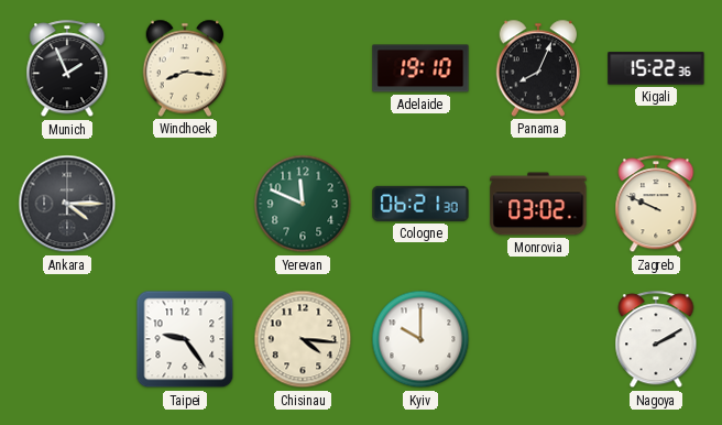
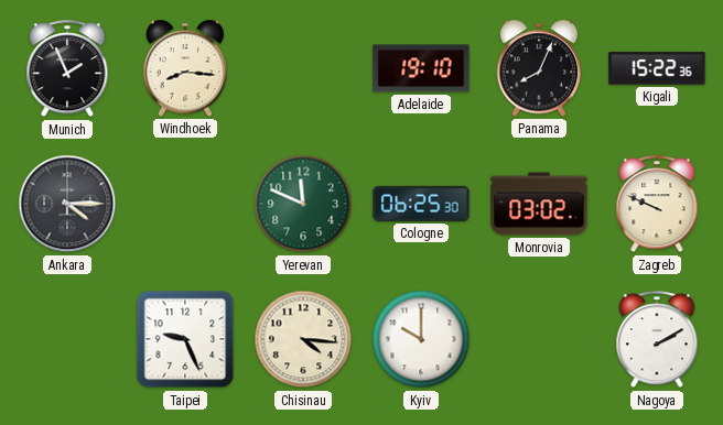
Cologne: 06:21 -> 06:25
Taipei: 9:24 -> 9:26
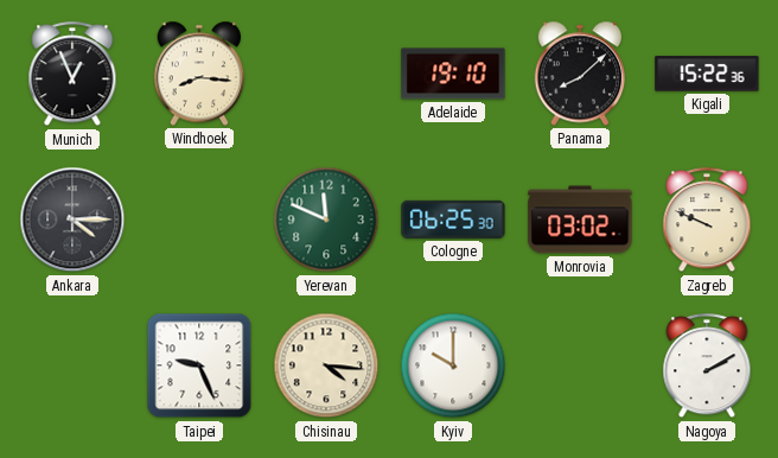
Munich: 1:56 -> 12:56
Panama: 8:04 -> 8:08
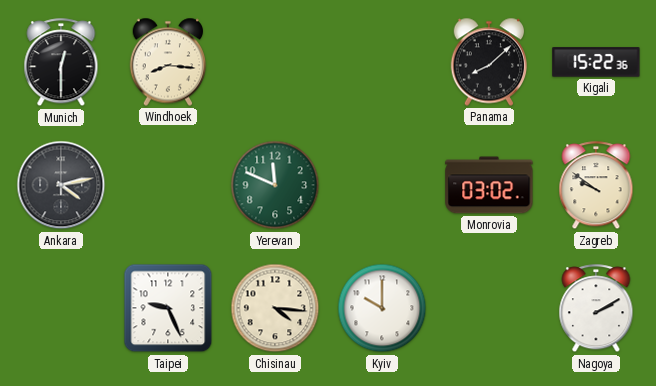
Munich: 12:56 -> 12:30
Adelaide: 19:10 -> none
Ankara: 4:15 -> 4:13
Cologne: 06:25 -> none
Zagreb: 9:49 -> 9:51
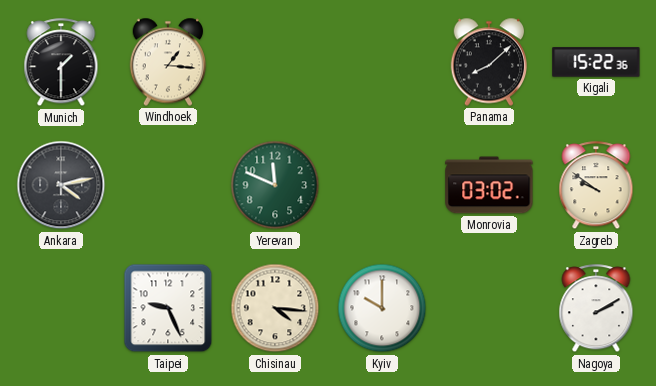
Munich: 12:30 -> 1:30
Windhoek: 8:16 -> 1:16
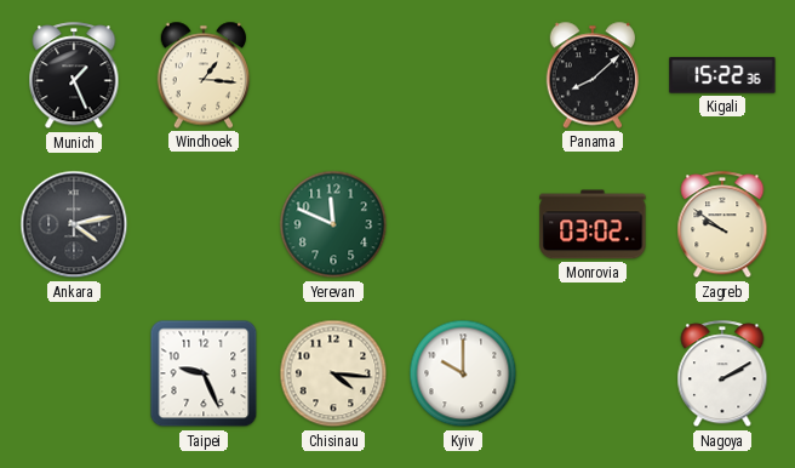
Munich: 1:30 -> 1:26
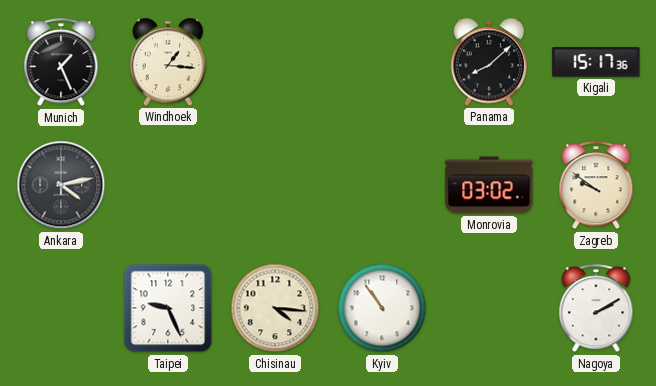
Kigali: 15:22 -> 15:17
Yerevan: 11:49 -> none
Kyiv: 10:00 -> 10:54
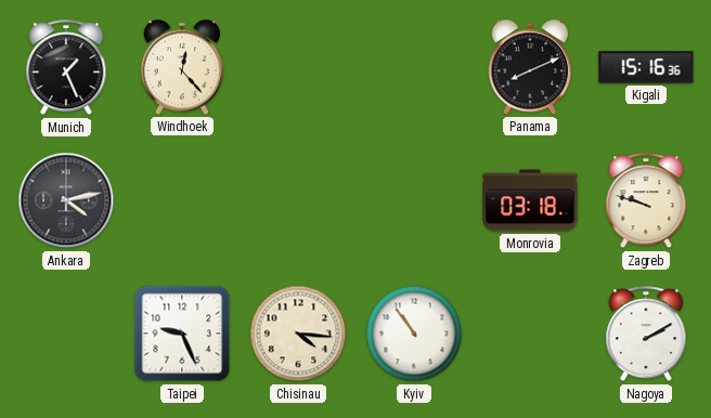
Windhoek: 1:16 -> 12:23
Panama: 8:08 -> 8:11
Kigali: 15:17 -> 15:16
Monrovia: 03:02 -> 03:18
Zagreb: 9:51 -> 9:48
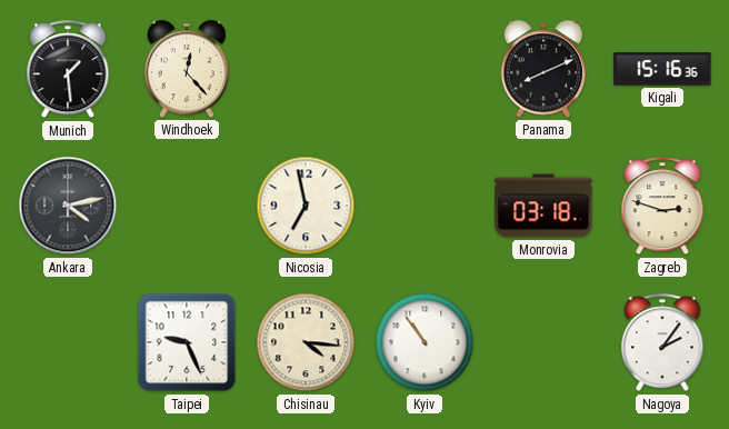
Munich: 1:26 -> 1:29
Nicosia: none -> 6:58
Zagreb: 9:48 -> 2:48
Nagoya: 2:10 -> 2:06
